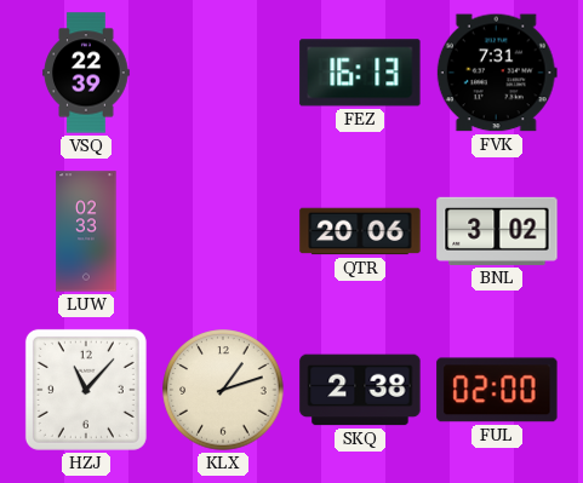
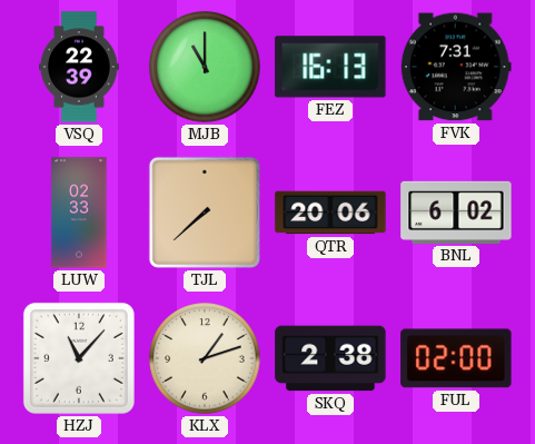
MJB: none -> 11:00
TJL: none -> 7:38
BNL: 3:02 -> 6:02
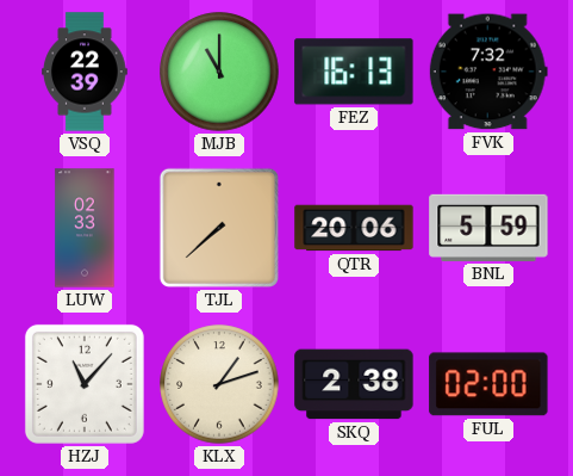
FVK: 7:31 -> 7:32
BNL: 6:02 -> 5:59
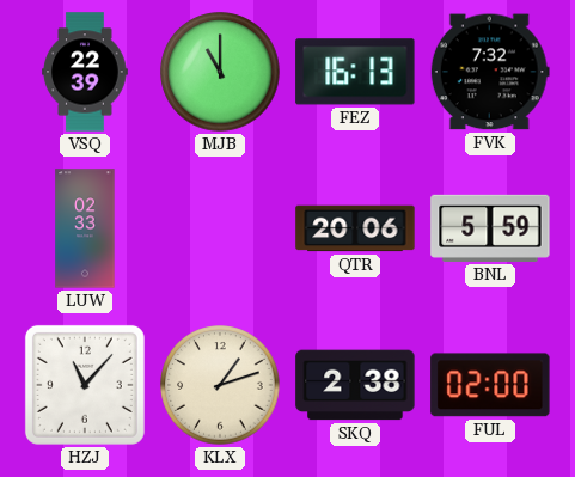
TJL: 7:38 -> none
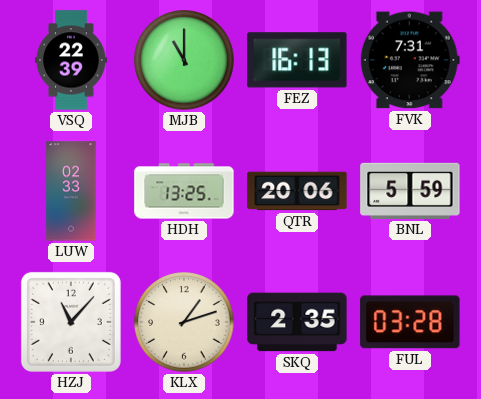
FVK: 7:32 -> 7:31
HDH: none -> 13:25
SKQ: 2:38 -> 2:35
FUL: 02:00 -> 03:28
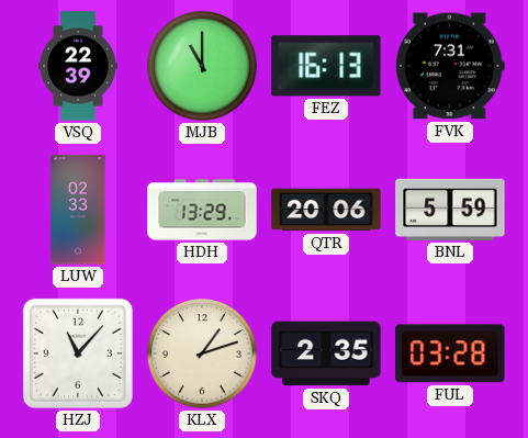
HDH: 13:25 -> 13:29
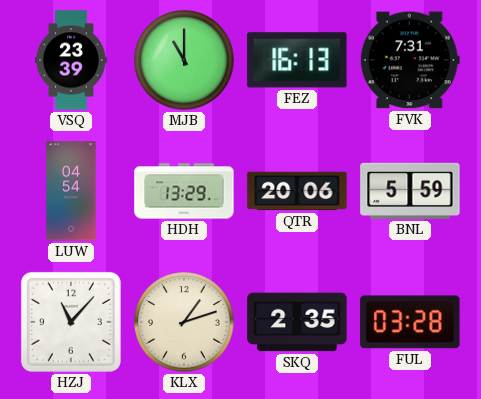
VSQ: 22:39 -> 23:39
LUW: 02:33 -> 04:54
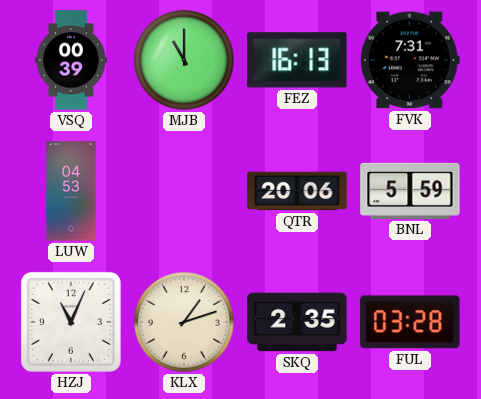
VSQ: 23:39 -> 00:39
LUW: 04:54 -> 04:53
HDH: 13:29 -> none
HZJ: 11:07 -> 11:04
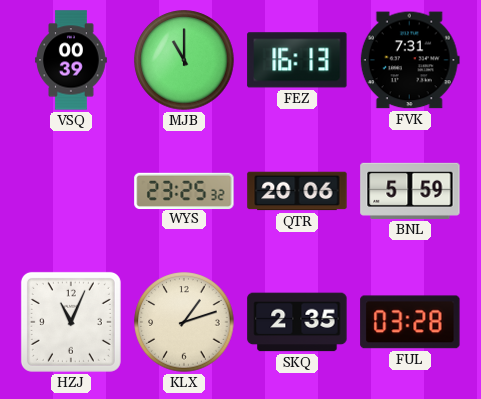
LUW: 04:53 -> none
WYS: none -> 23:25
